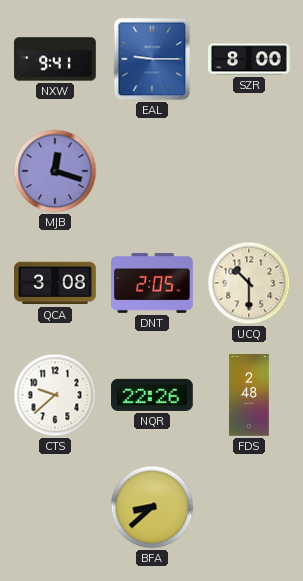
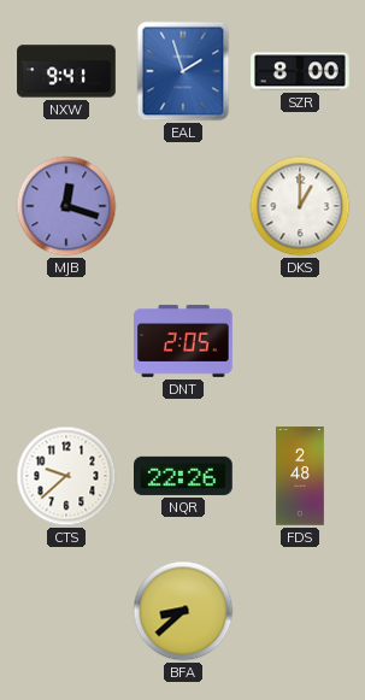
EAL: 9:15 -> 1:57
DKS: none -> 1:00
QCA: 3:08 -> none
UCQ: 10:30 -> none
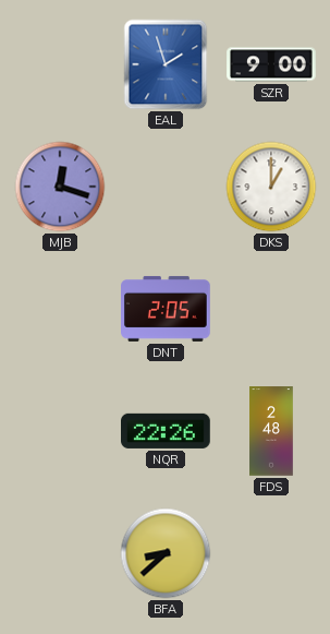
NXW: 9:41 -> none
SZR: 8:00 -> 9:00
CTS: 9:38 -> none
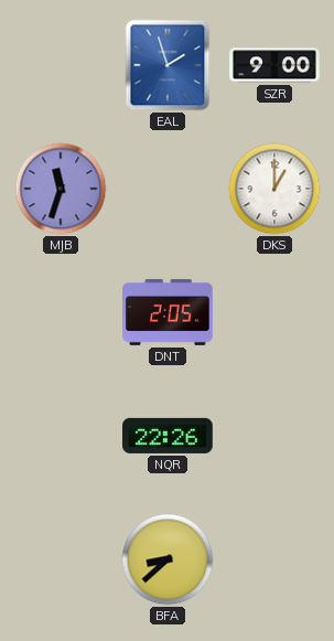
MJB: 12:18 -> 11:33
FDS: 2:48 -> none
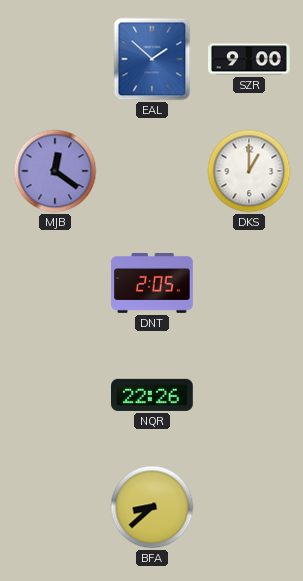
EAL: 1:57 -> 1:52
MJB: 11:33 -> 12:21
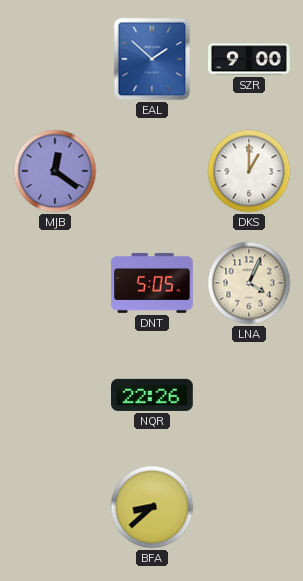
DNT: 2:05 -> 5:05
LNA: none -> 4:04
